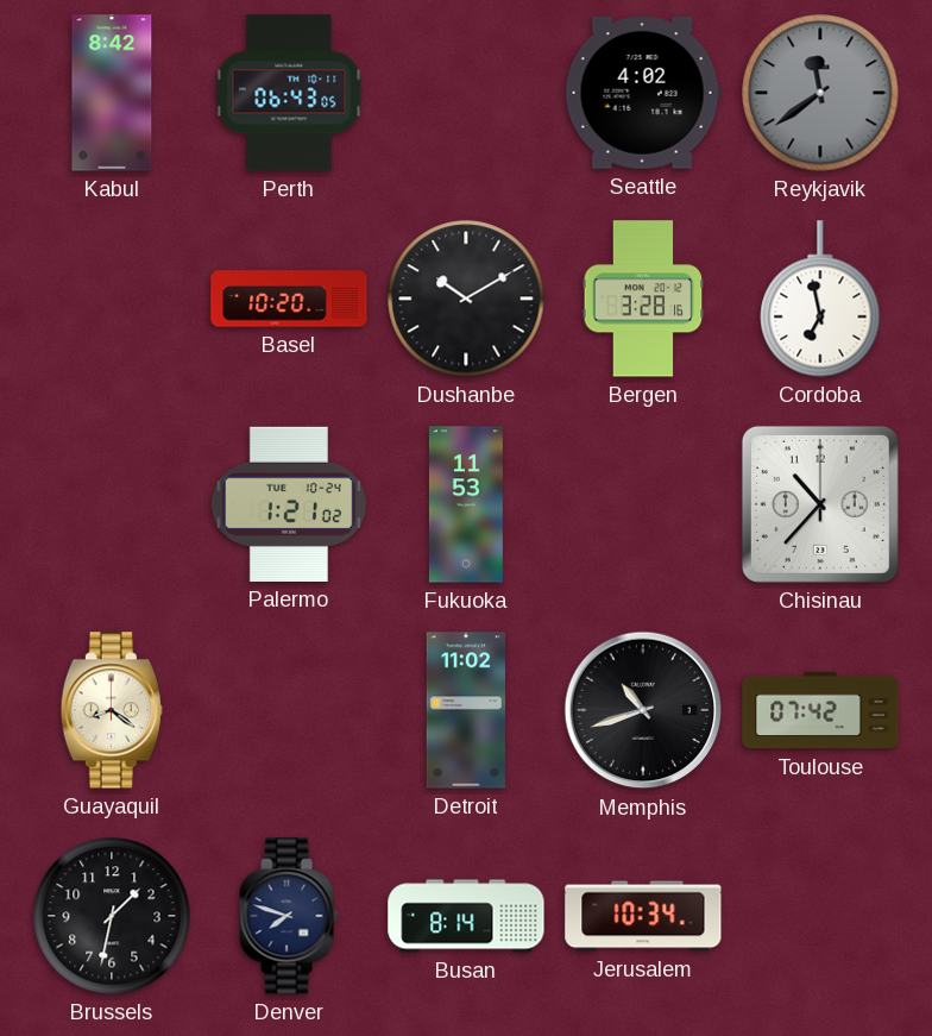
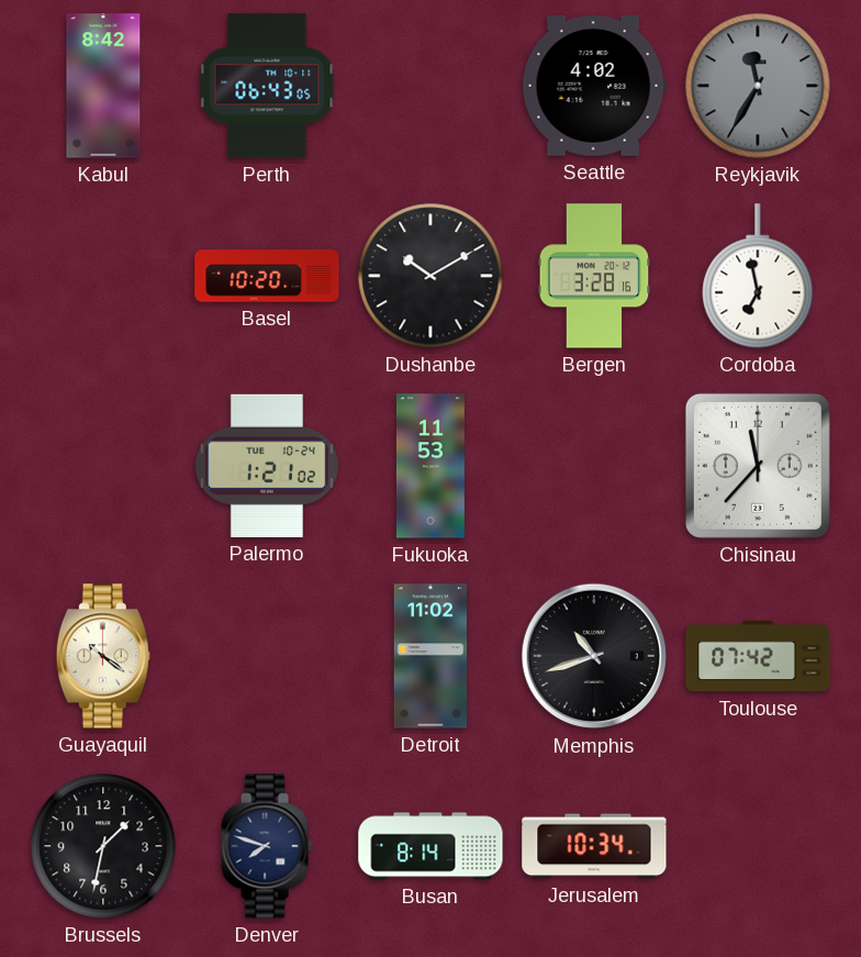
Reykjavik: 11:39 -> 11:35
Chisinau: 10:37 -> 11:37
Guayaquil: 8:21 -> 10:21
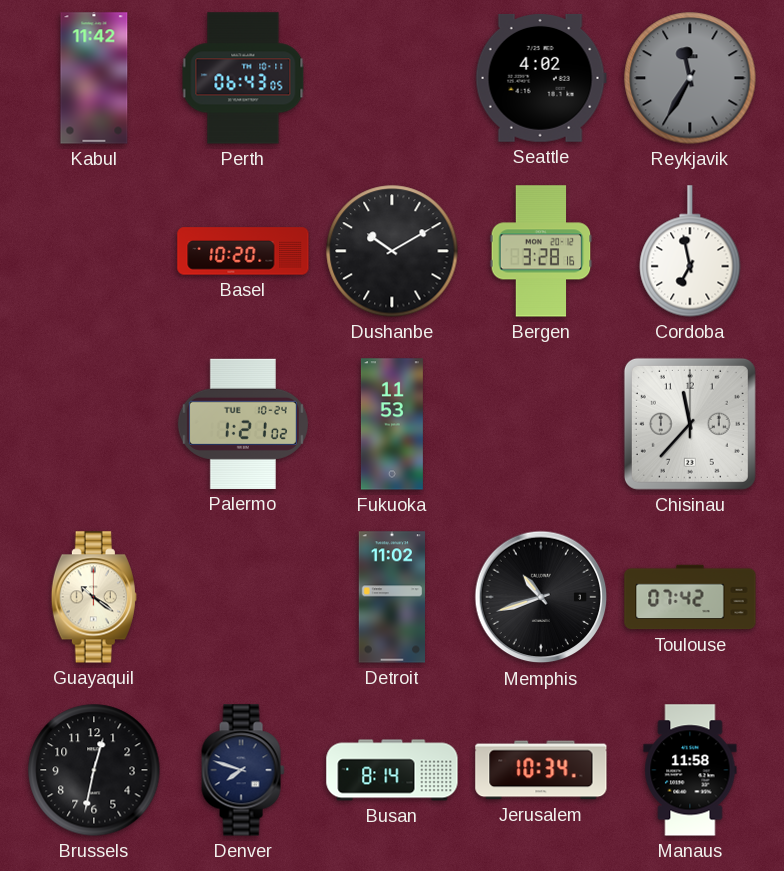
Kabul: 8:42 -> 11:42
Brussels: 1:32 -> 12:32
Manaus: none -> 11:58
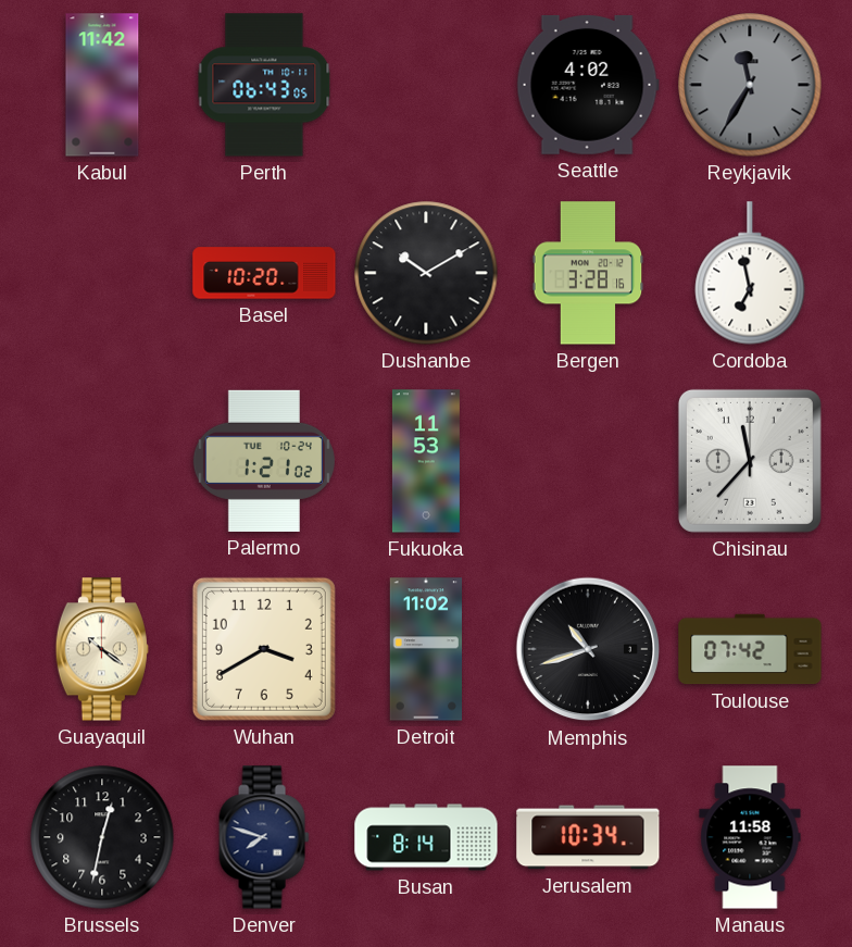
Wuhan: none -> 3:40
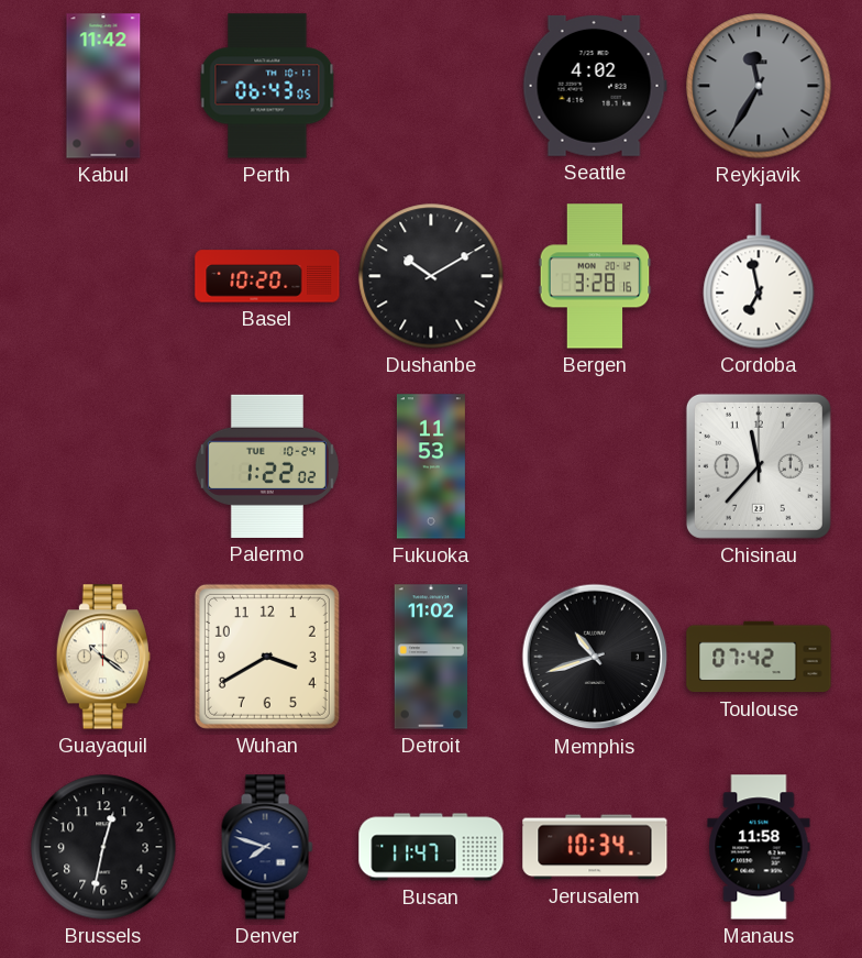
Palermo: 1:21 -> 1:22
Busan: 8:14 -> 11:47
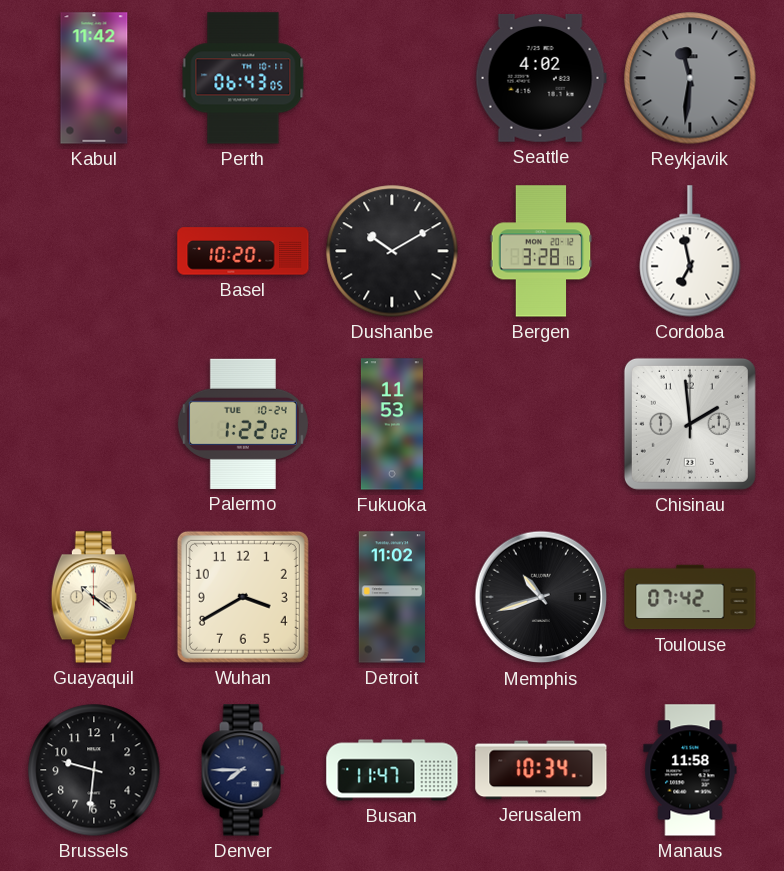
Reykjavik: 11:35 -> 11:31
Chisinau: 11:37 -> 1:59
Brussels: 12:32 -> 9:31
Denver: 7:48 -> 7:45
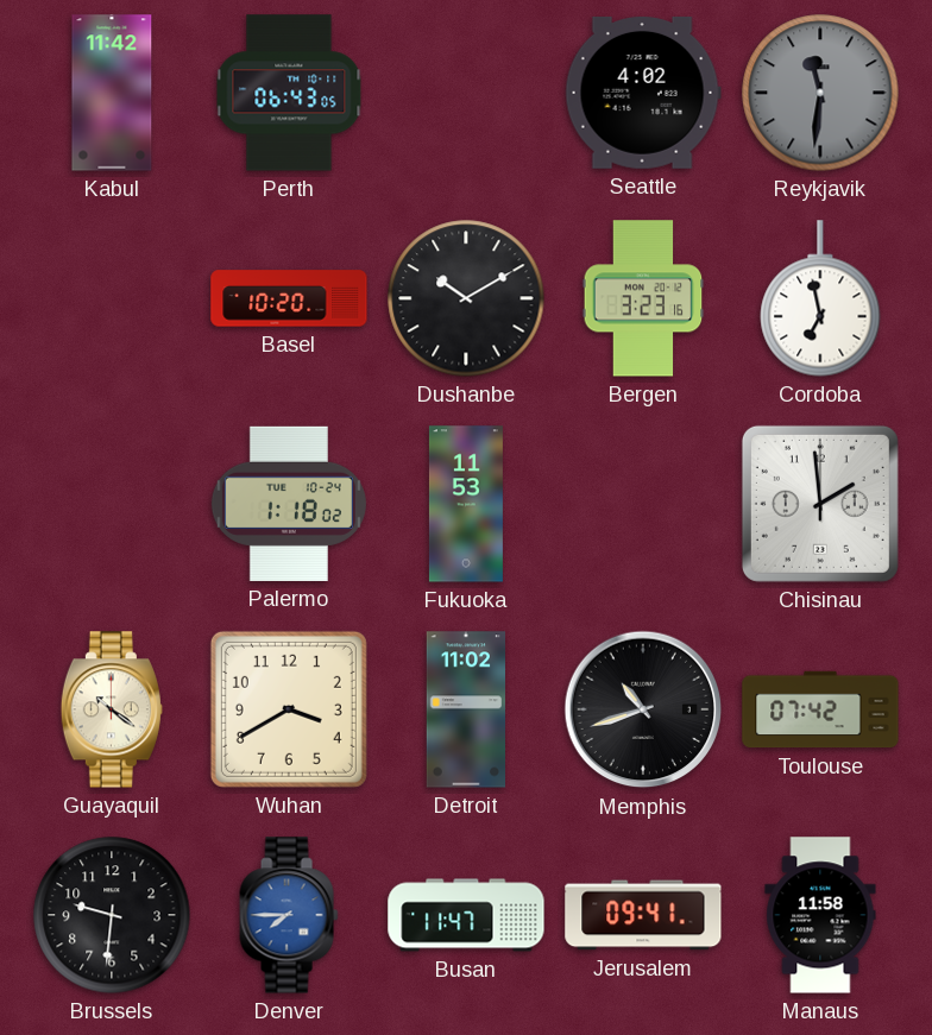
Bergen: 3:28 -> 3:23
Palermo: 1:22 -> 1:18
Denver dial: navy -> blue
Jerusalem: 10:34 -> 09:41
